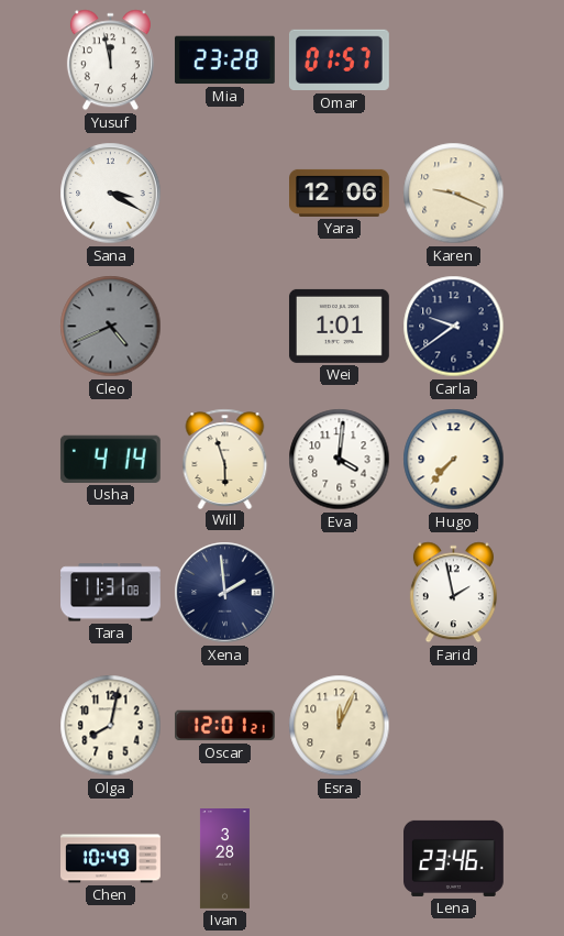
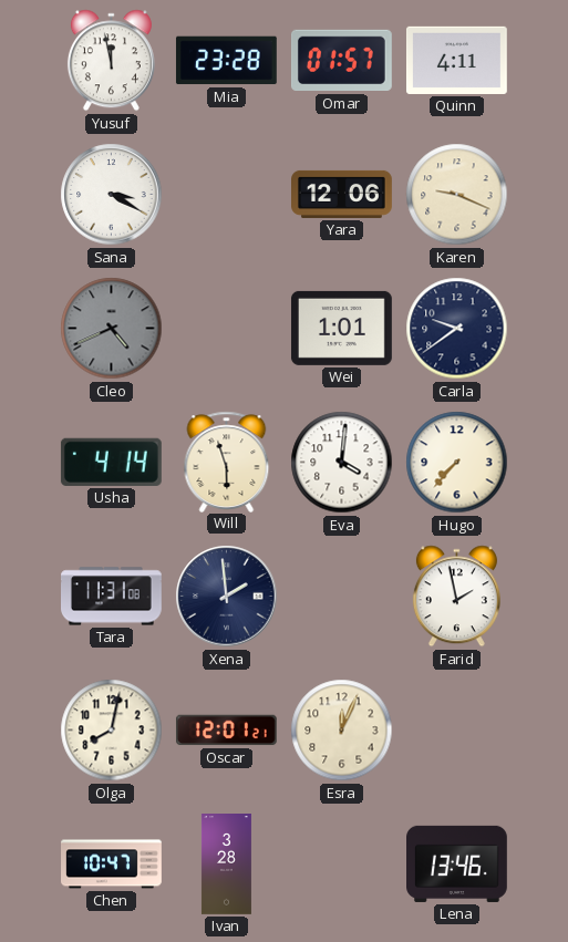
Quinn: none -> 4:11
Chen: 10:49 -> 10:47
Lena: 23:46 -> 13:46
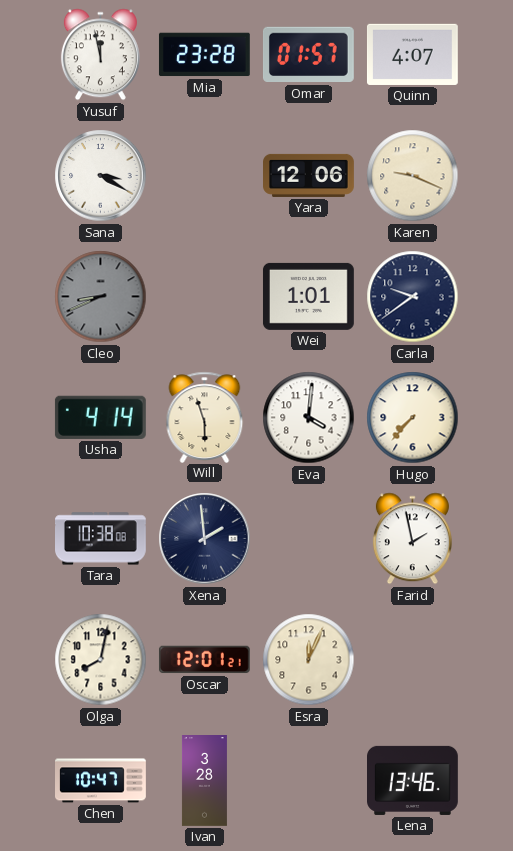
Quinn: 4:11 -> 4:07
Cleo: 4:41 -> 8:41
Tara: 11:31 -> 10:38
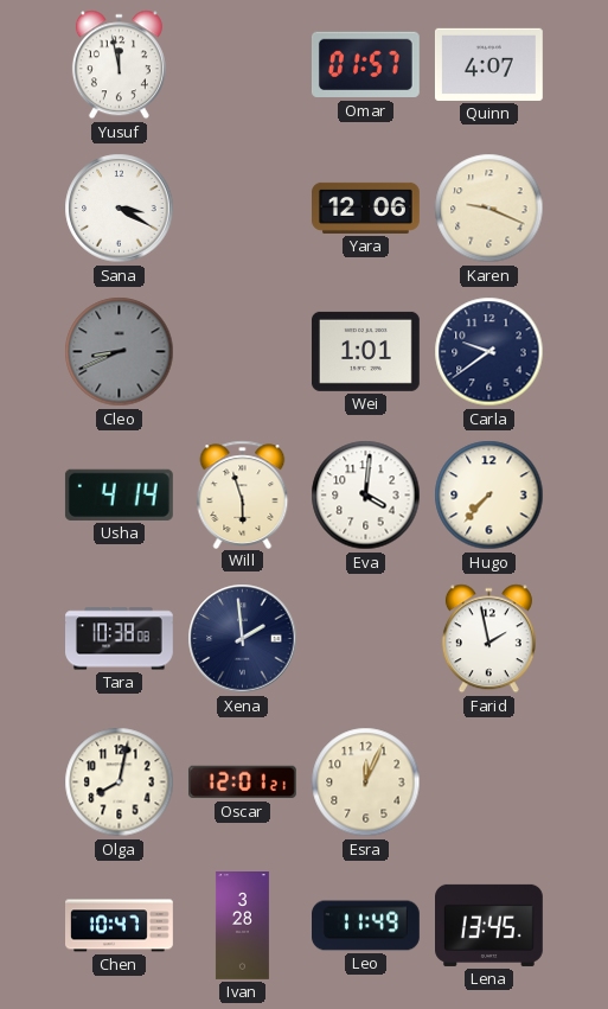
Mia: 23:28 -> none
Leo: none -> 11:49
Lena: 13:46 -> 13:45
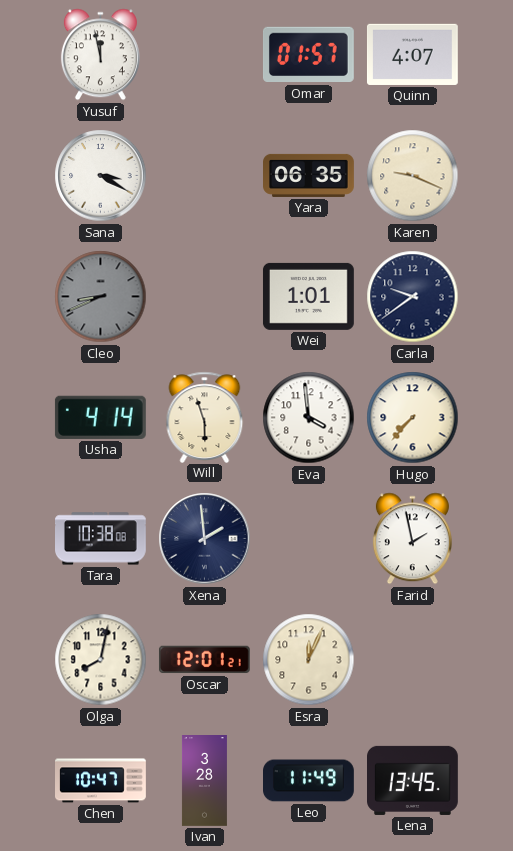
Yara: 12:06 -> 06:35
Eva: 4:01 -> 3:59
